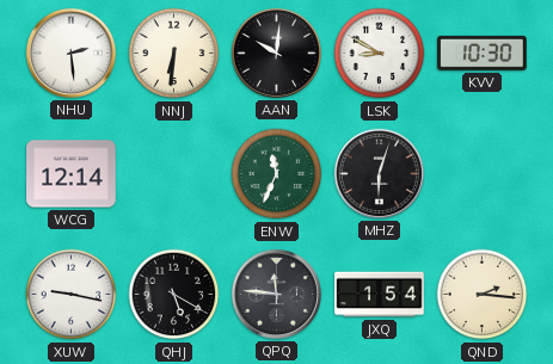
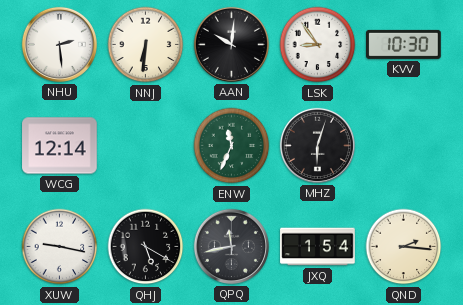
LSK: 8:50 -> 8:54
QPQ: 11:46 -> 11:43
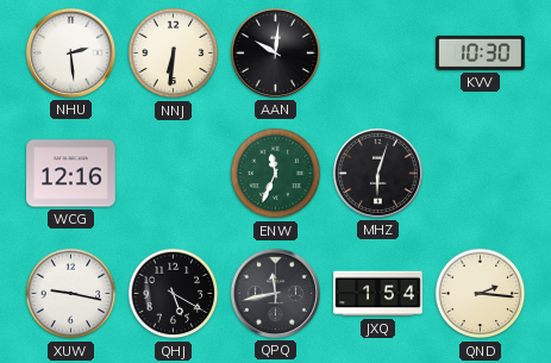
LSK: 8:54 -> none
WCG: 12:14 -> 12:16
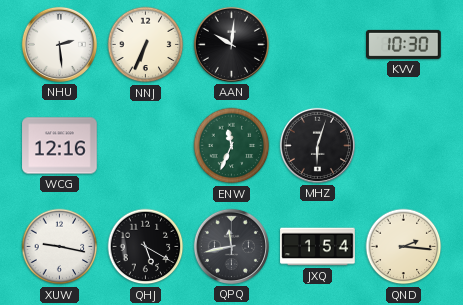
NNJ: 6:31 -> 6:34
